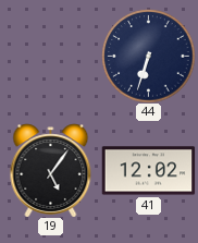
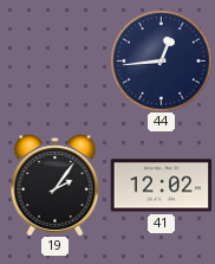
44: 6:33 -> 12:44
19: 5:06 -> 2:06
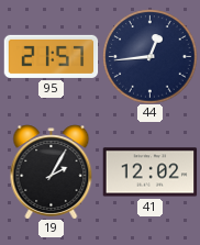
95: none -> 21:57
19: 2:06 -> 2:05
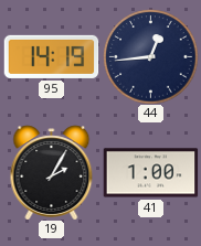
95: 21:57 -> 14:19
41: 12:02 -> 1:00
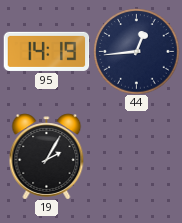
41: 1:00 -> none
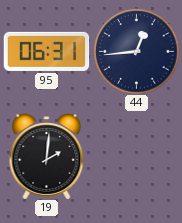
95: 14:19 -> 06:31
19: 2:05 -> 2:01
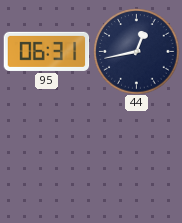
44: 12:44 -> 12:43
19: 2:01 -> none
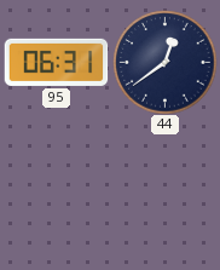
44: 12:43 -> 12:39
